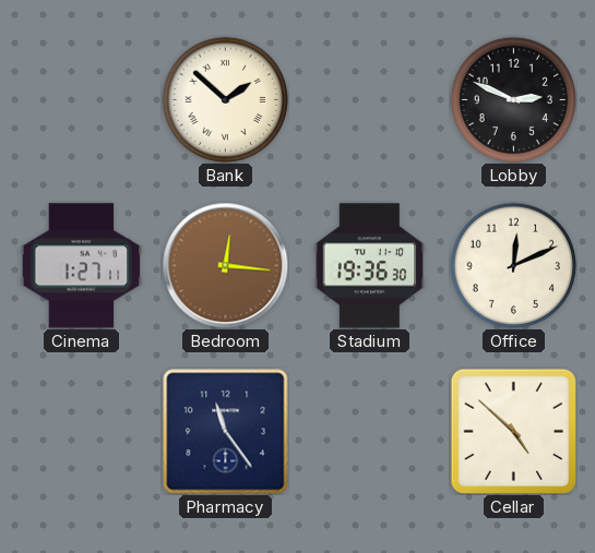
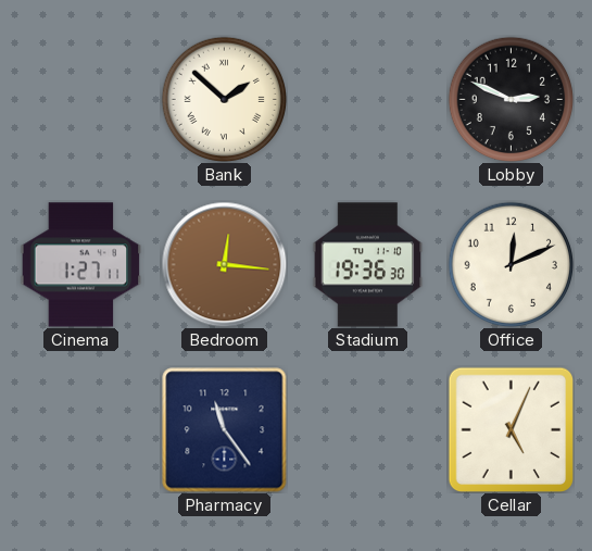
Cellar: 4:52 -> 5:04
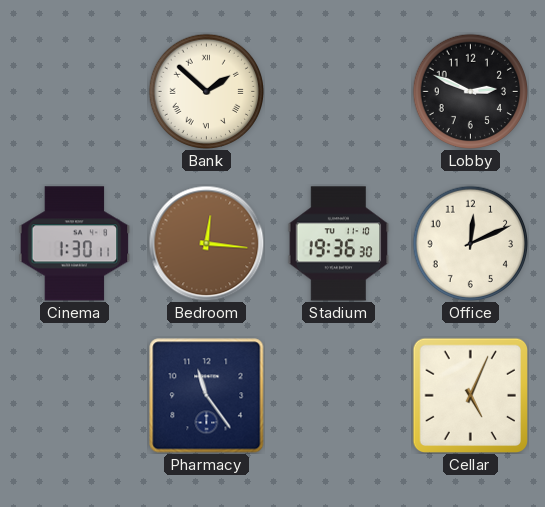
Cinema: 1:27 -> 1:30
